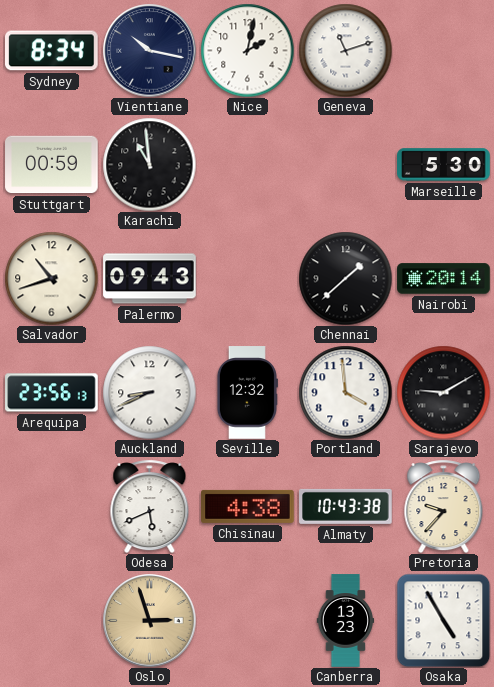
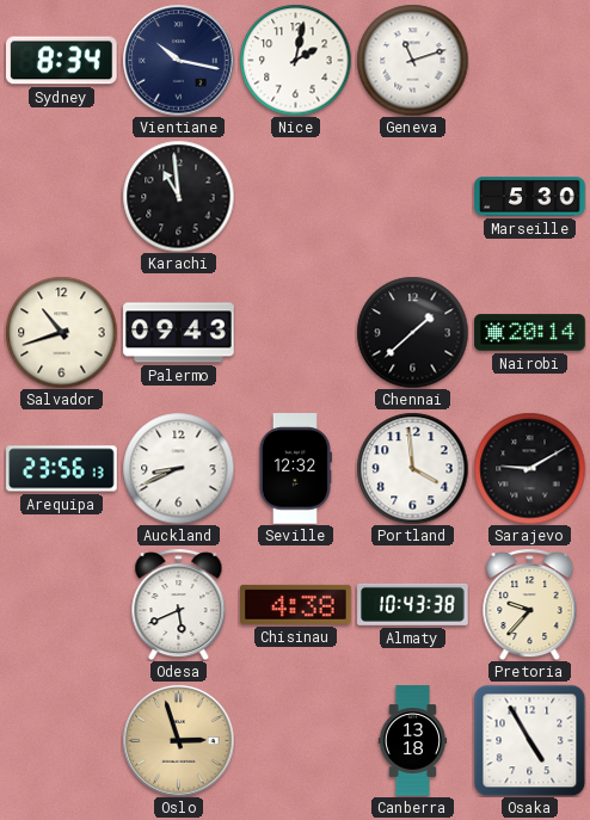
Stuttgart: 00:59 -> none
Canberra: 13:23 -> 13:18
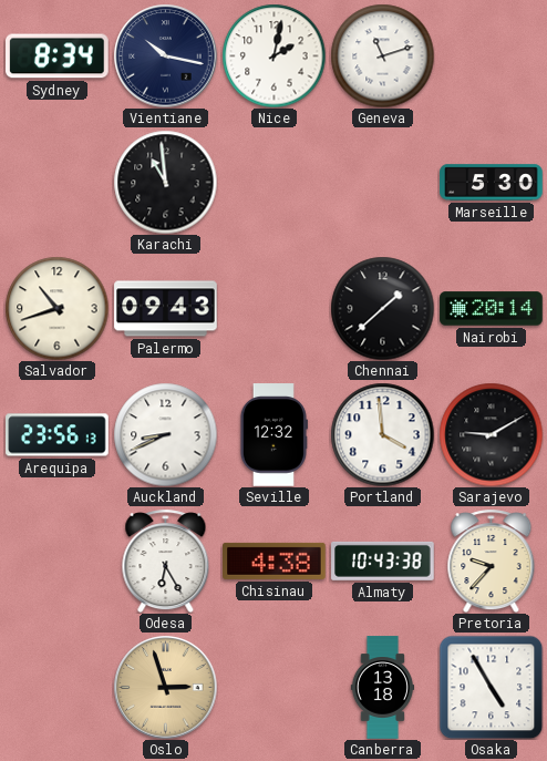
Odesa: 5:41 -> 6:25
